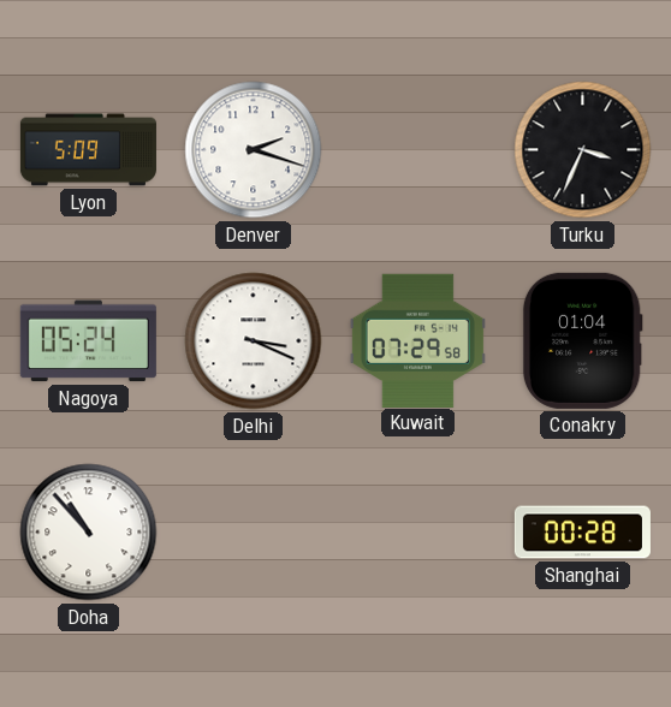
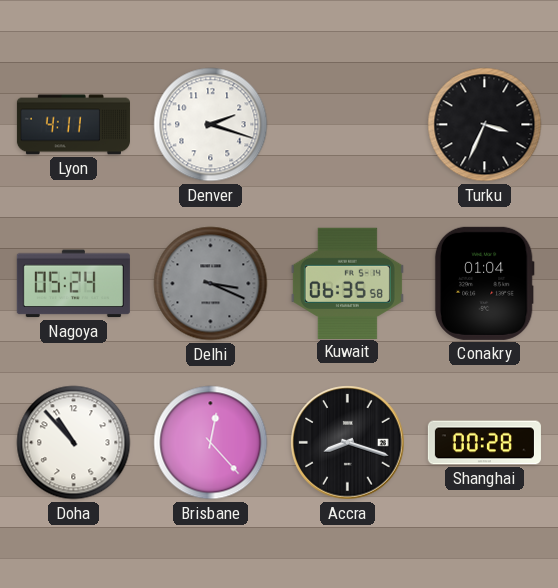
Lyon: 5:09 -> 4:11
Delhi dial: white -> grey
Kuwait: 07:29 -> 06:35
Brisbane: none -> 12:23
Accra: none -> 8:18
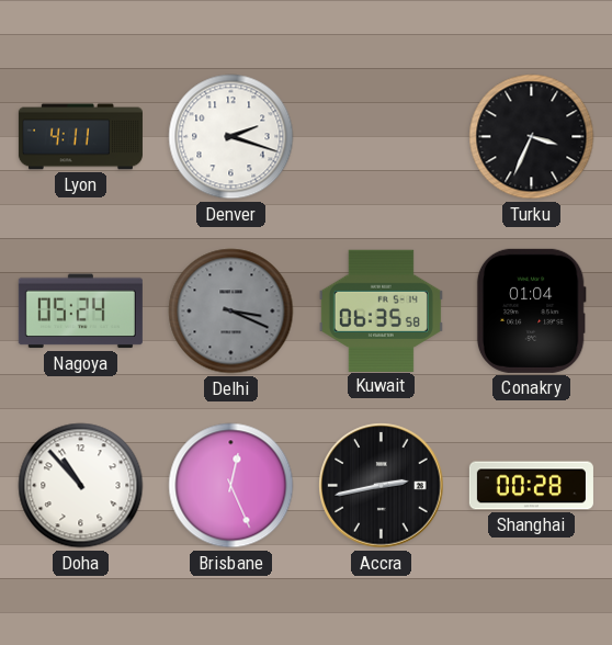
Brisbane: 12:23 -> 12:26
Accra: 8:18 -> 2:43
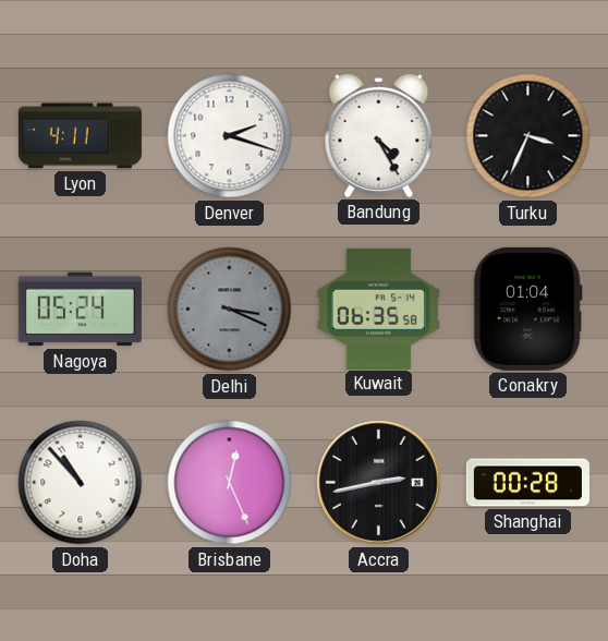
Bandung: none -> 4:25
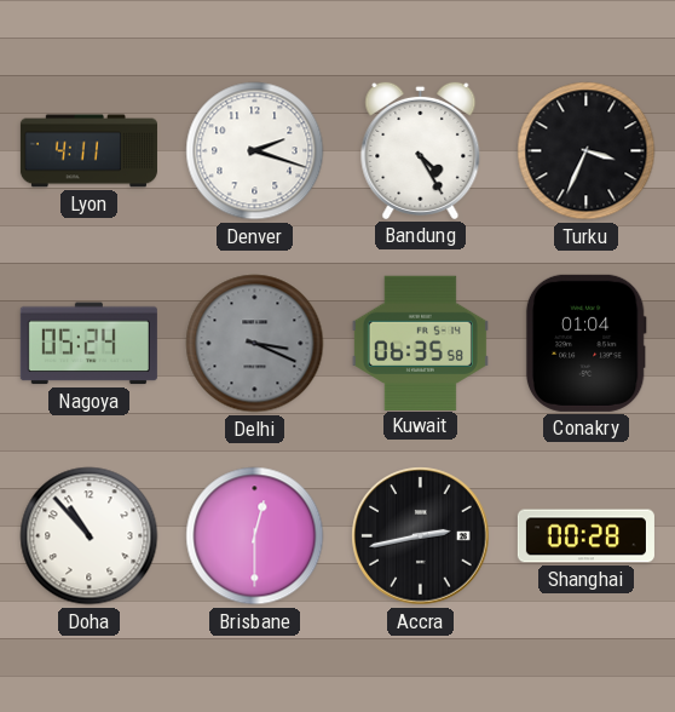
Brisbane: 12:26 -> 12:30
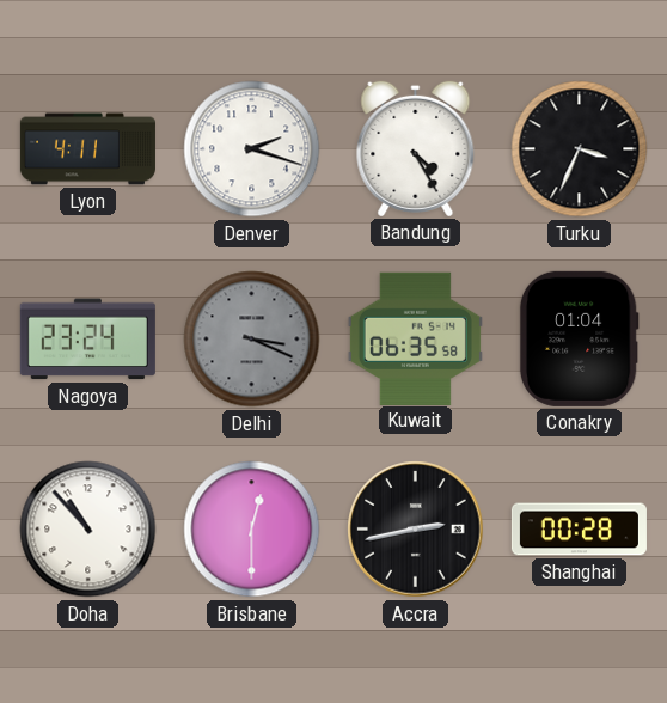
Nagoya: 05:24 -> 23:24
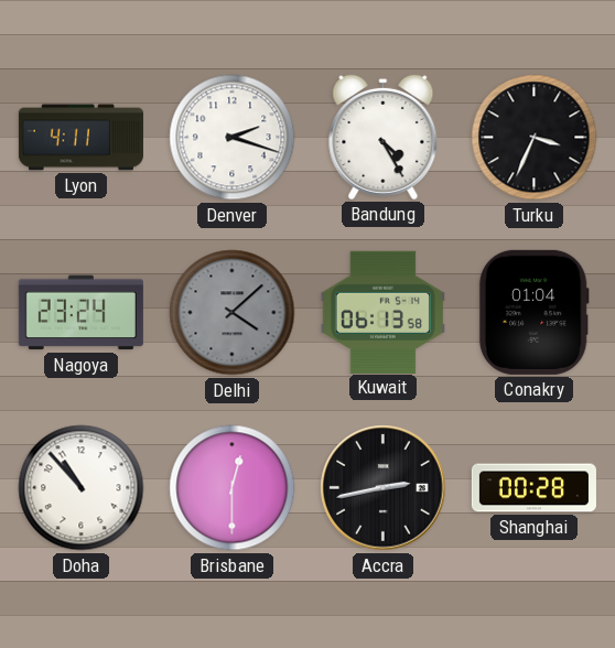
Delhi: 3:19 -> 4:08
Kuwait: 06:35 -> 06:13
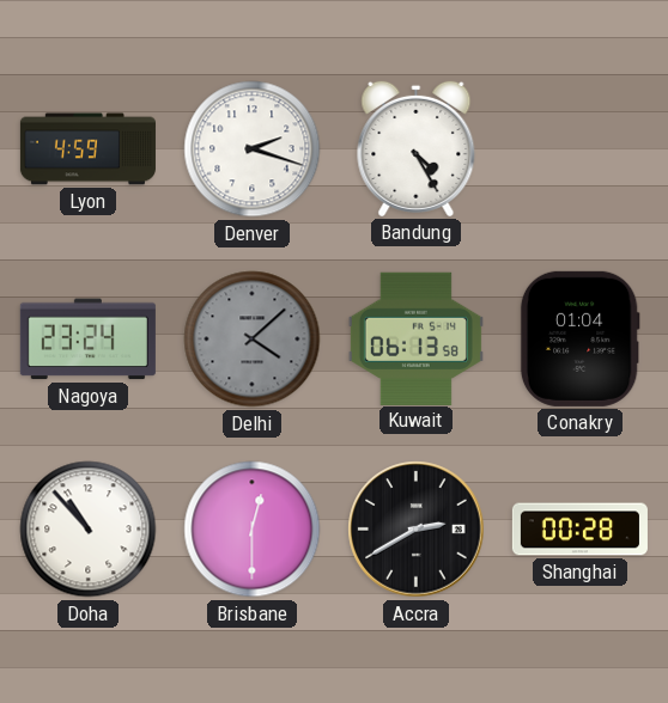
Lyon: 4:11 -> 4:59
Turku: 3:34 -> none
Accra: 2:43 -> 2:40
